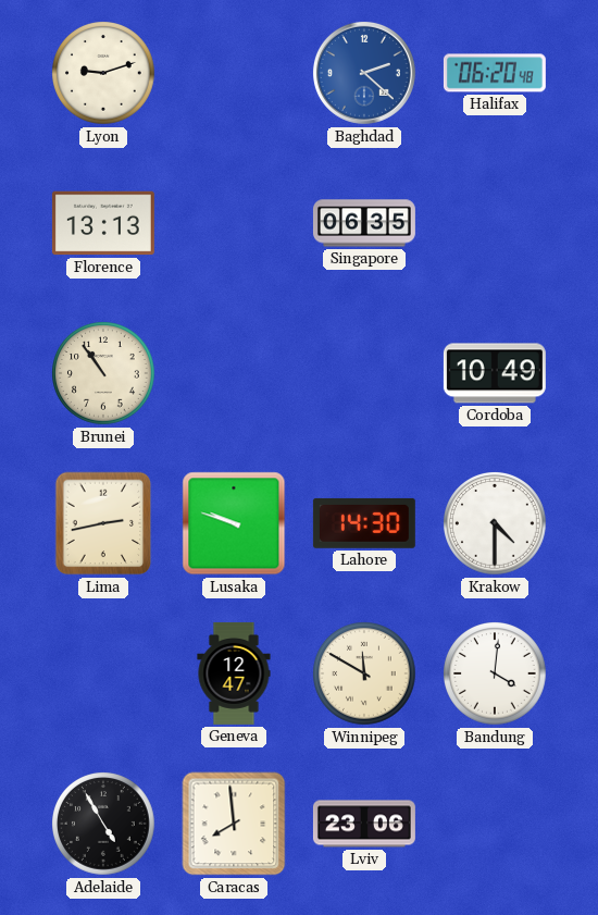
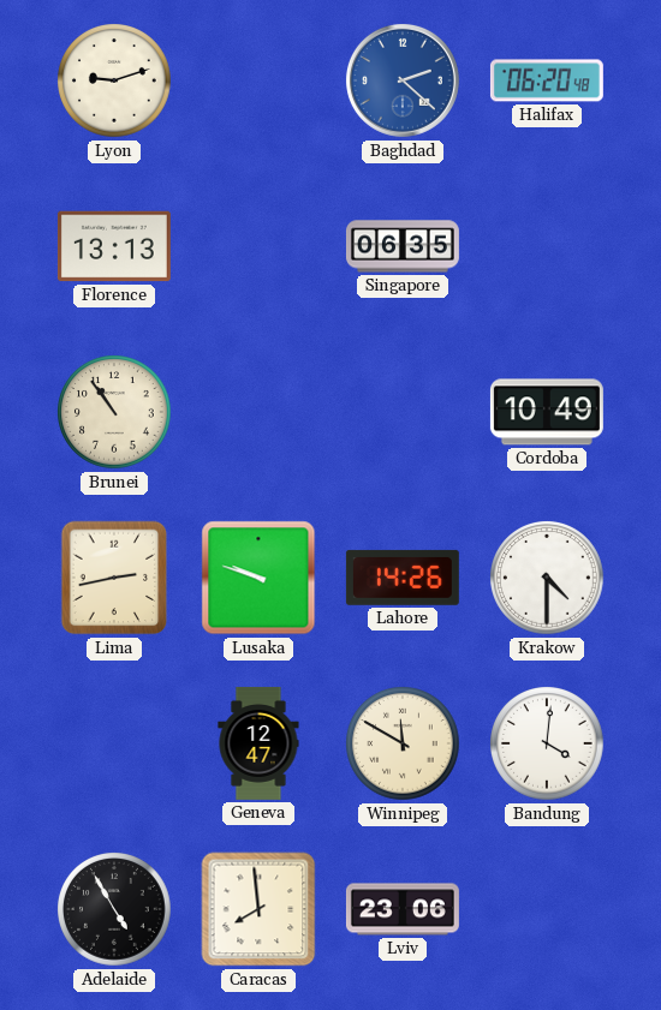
Lahore: 14:30 -> 14:26
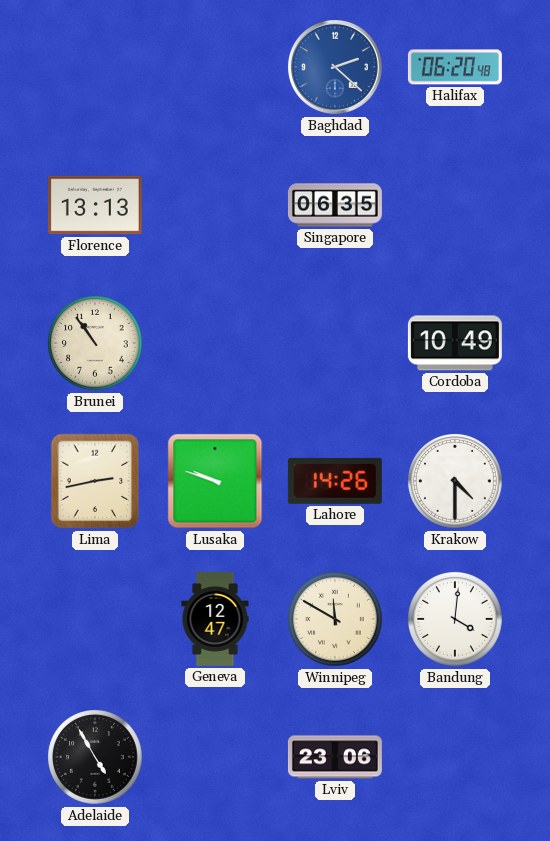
Lyon: 9:12 -> none
Caracas: 7:59 -> none
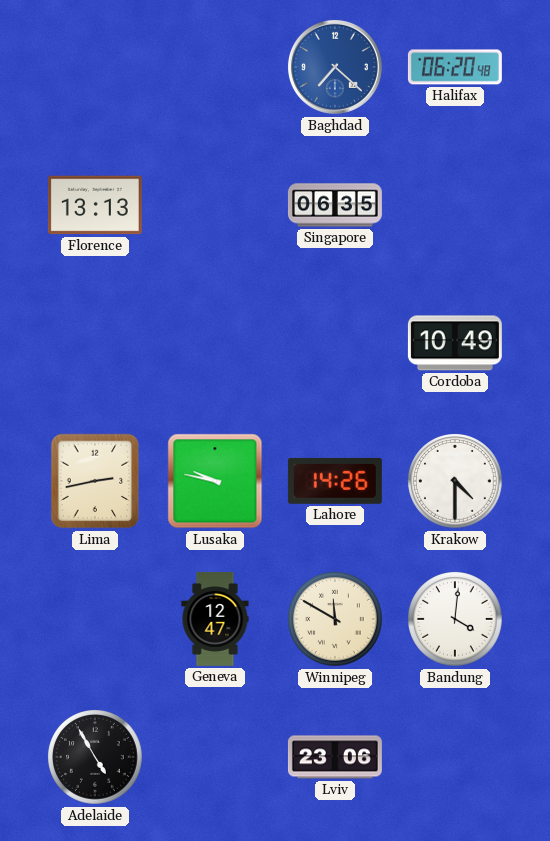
Baghdad: 2:22 -> 7:22
Brunei: 10:54 -> none
Lusaka: 9:48 -> 9:47
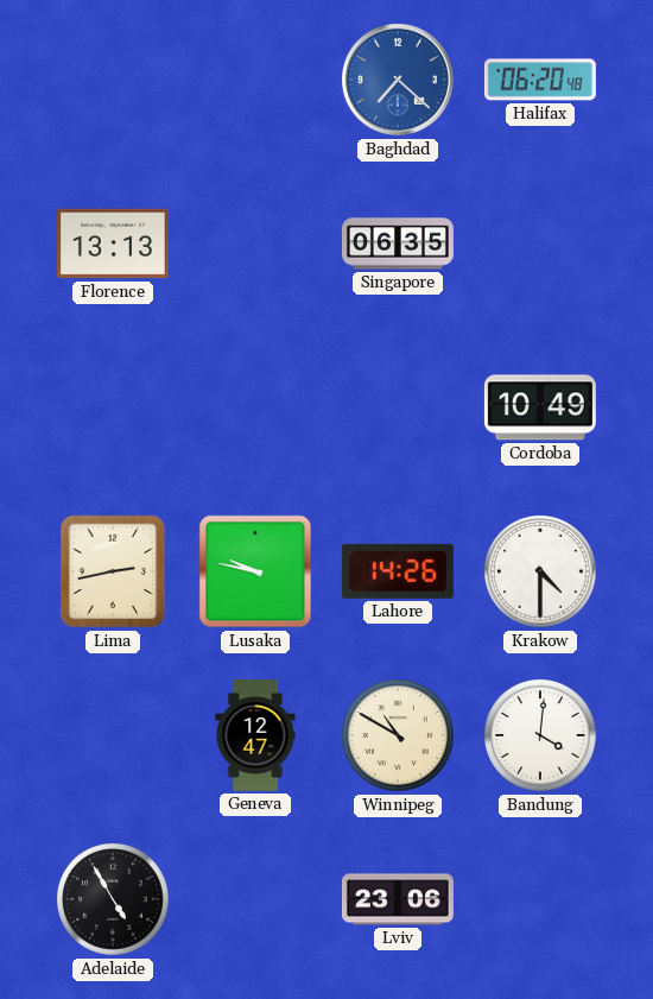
Winnipeg: 11:50 -> 10:50
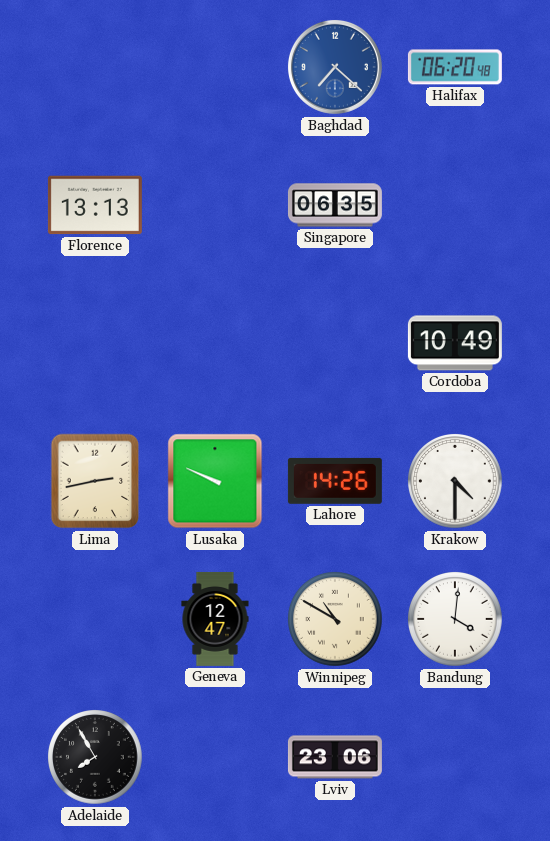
Lusaka: 9:47 -> 9:49
Adelaide: 4:55 -> 7:55
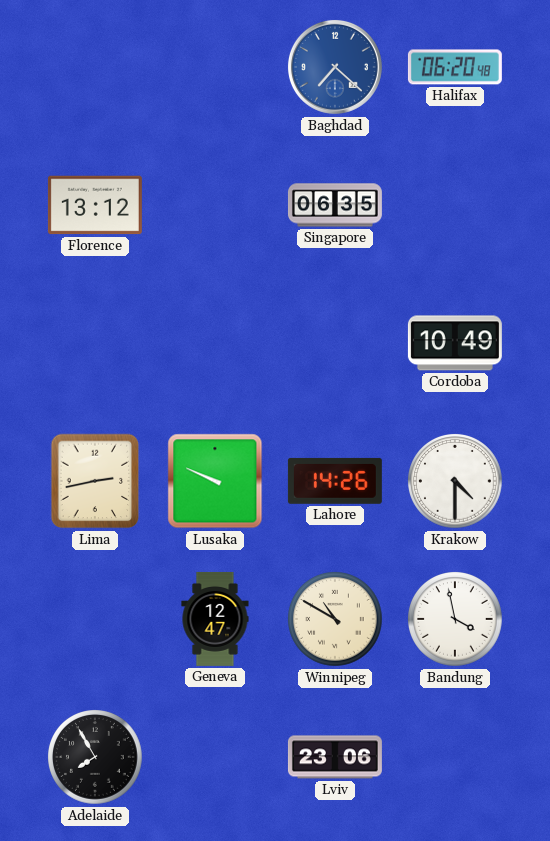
Florence: 13:13 -> 13:12
Bandung: 4:01 -> 3:58
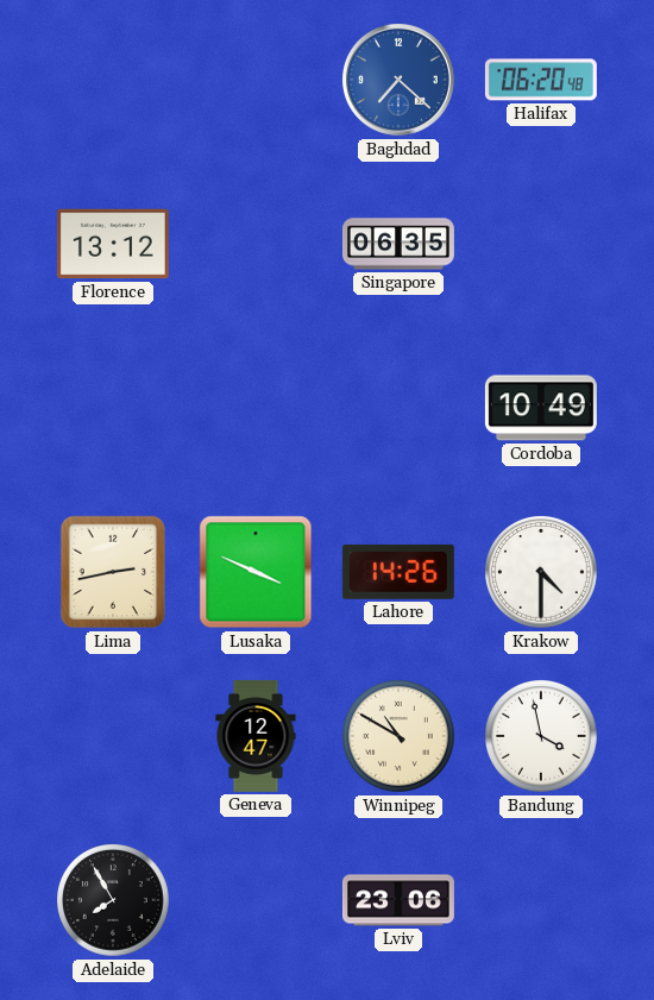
Lusaka: 9:49 -> 3:49
